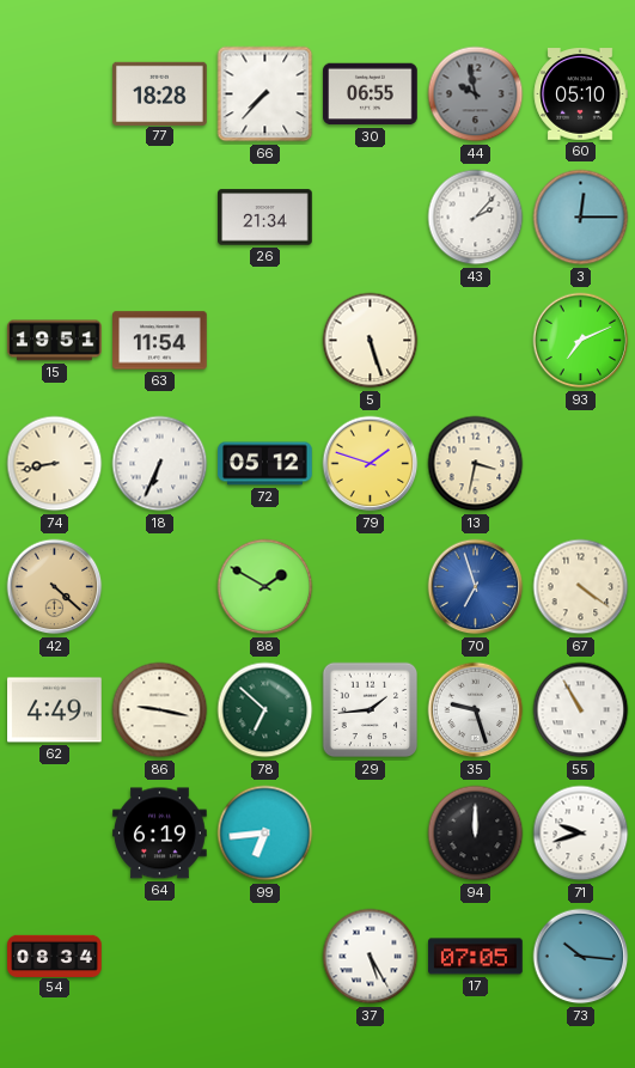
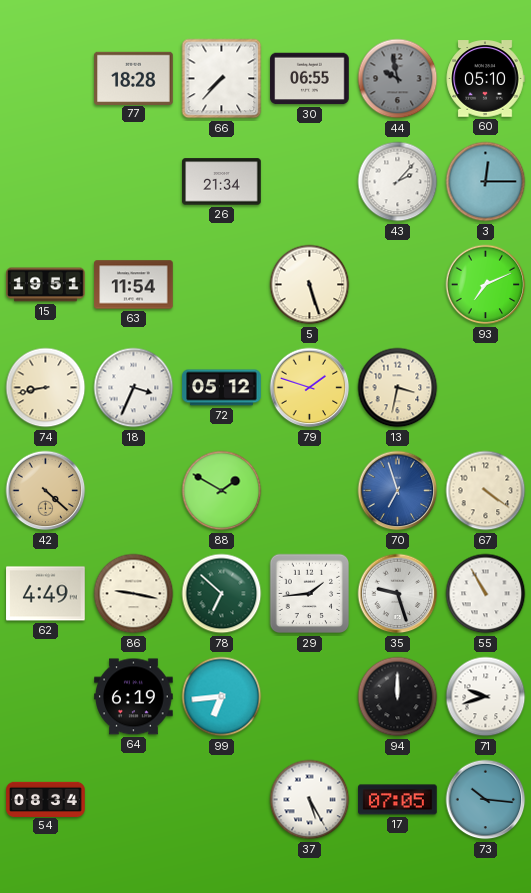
18: 6:34 -> 3:34
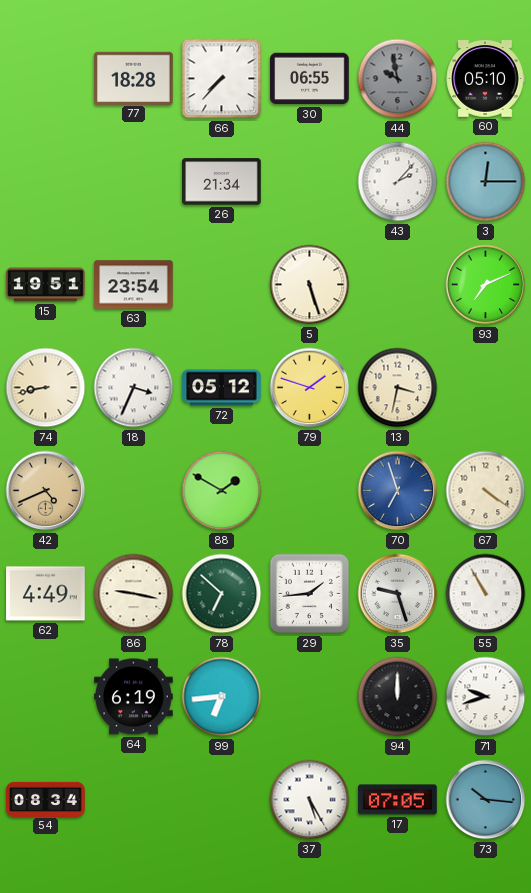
63: 11:54 -> 23:54
42: 4:22 -> 4:41
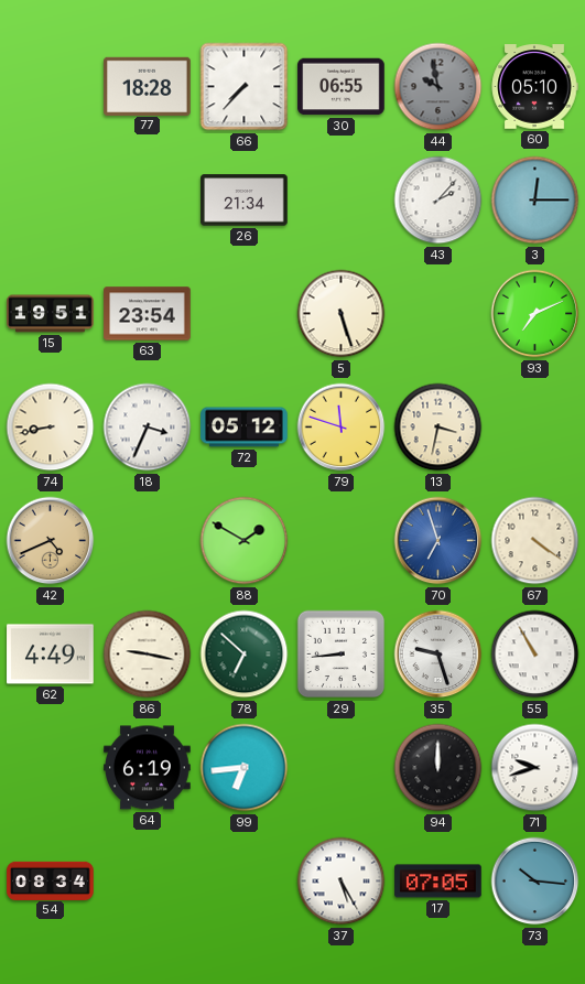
79: 1:48 -> 11:48
29: 1:44 -> 8:44
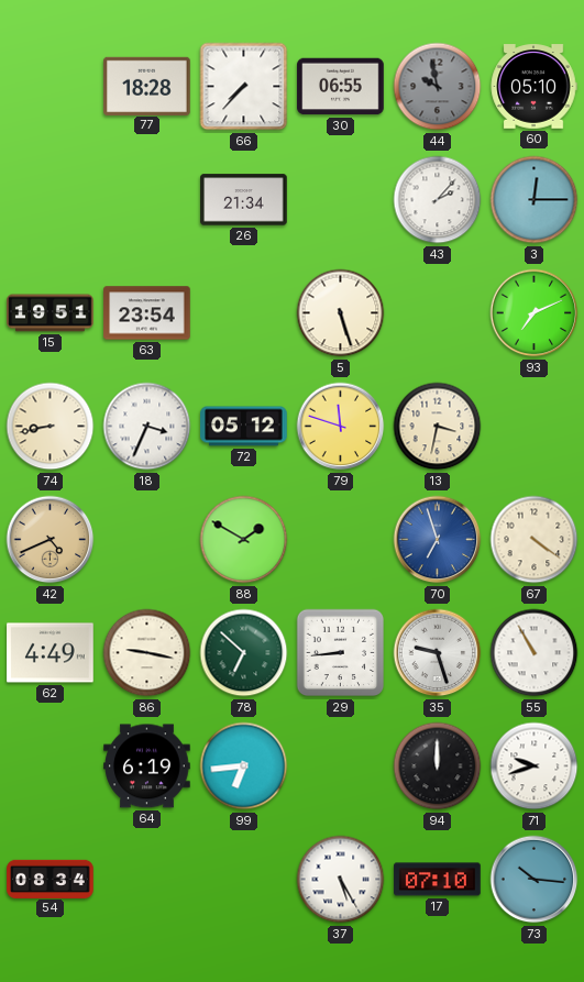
17: 07:05 -> 07:10
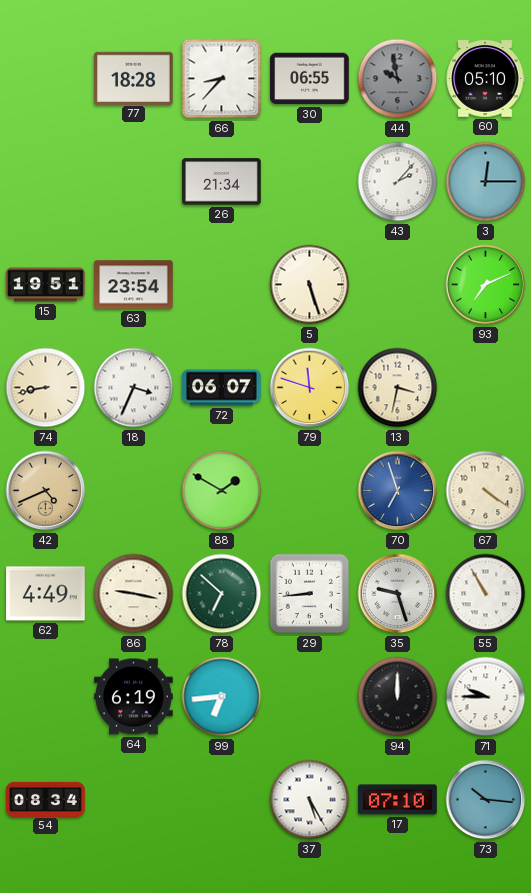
66: 7:37 -> 8:37
72: 05:12 -> 06:07
71: 9:42 -> 9:45
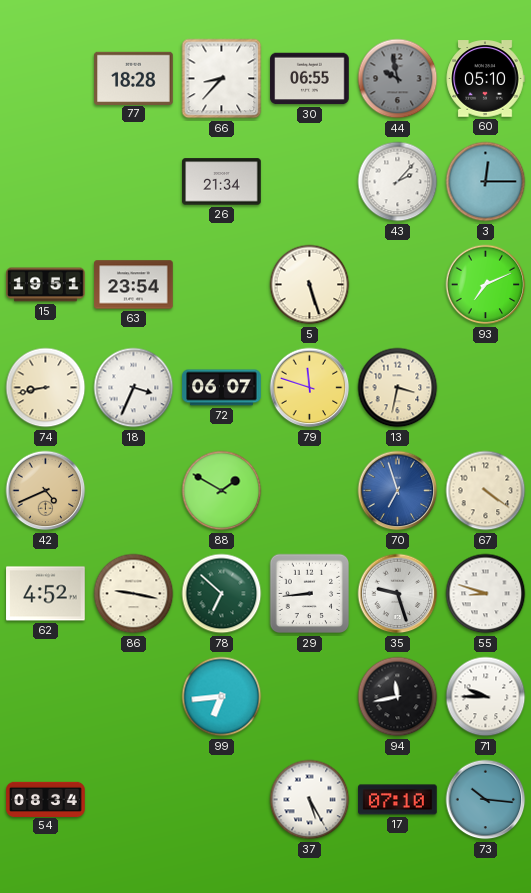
62: 4:49 -> 4:52
55: 10:55 -> 8:48
64: 6:19 -> none
94: 12:00 -> 11:43
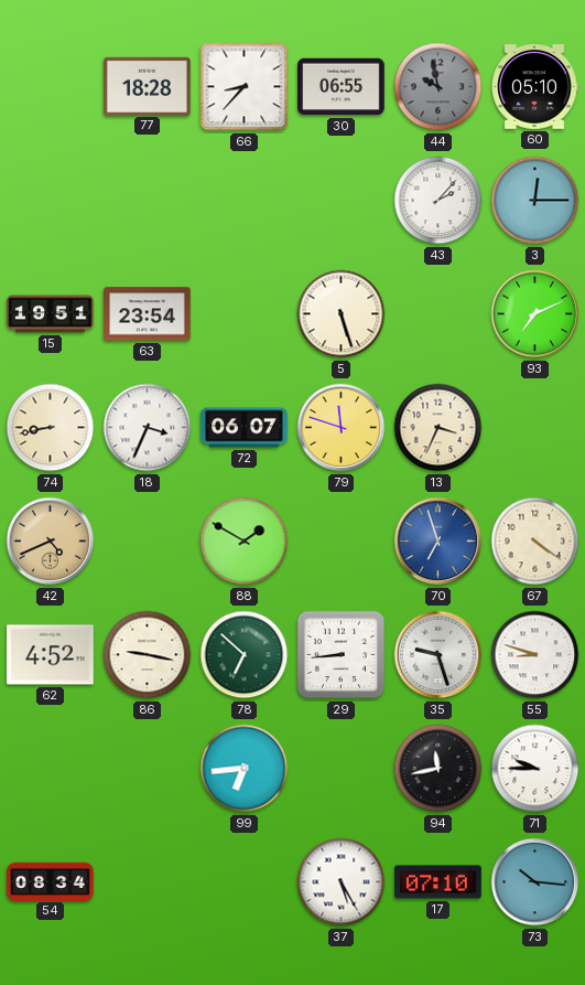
26: 21:34 -> none
13: 3:32 -> 3:34
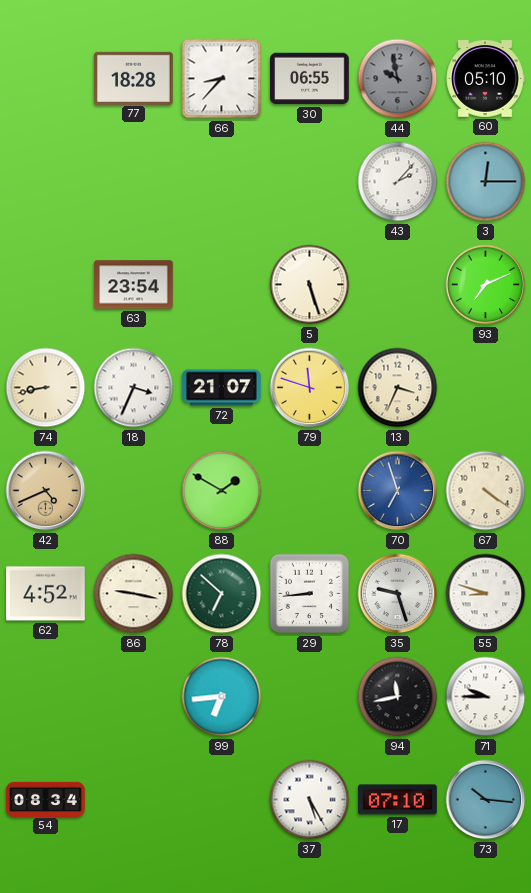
15: 19:51 -> none
72: 06:07 -> 21:07
